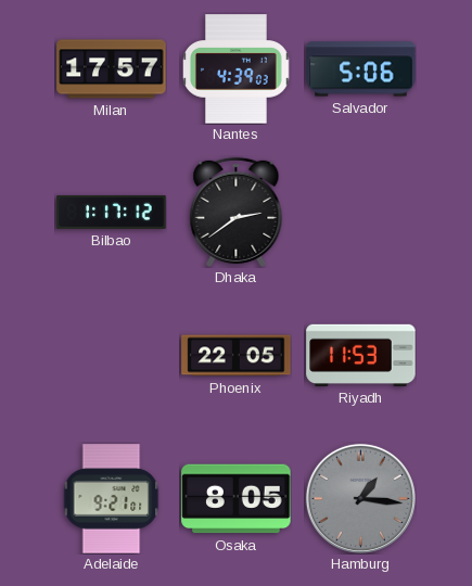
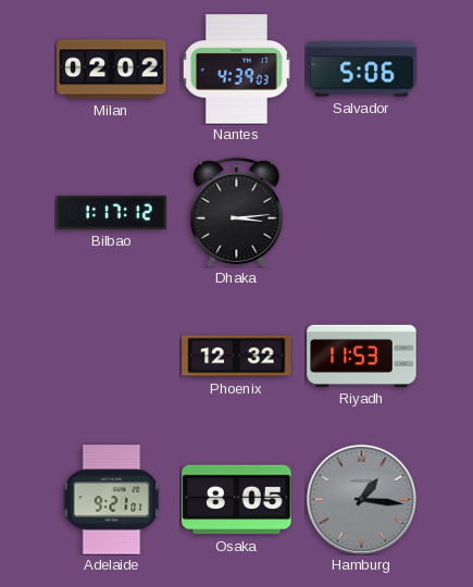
Milan: 17:57 -> 02:02
Dhaka: 2:39 -> 3:14
Phoenix: 22:05 -> 12:32
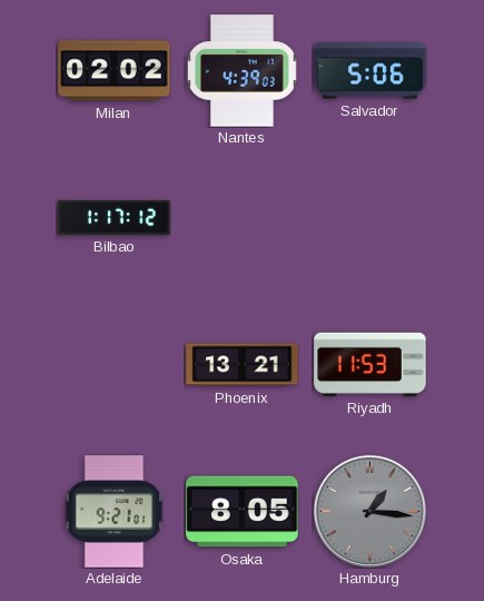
Dhaka: 3:14 -> none
Phoenix: 12:32 -> 13:21
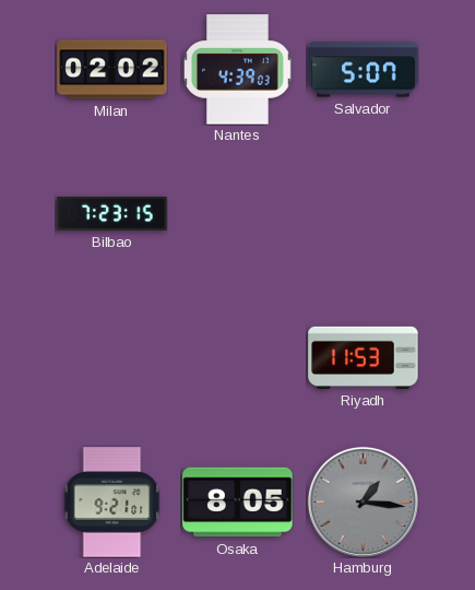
Salvador: 5:06 -> 5:07
Bilbao: 1:17 -> 7:23
Phoenix: 13:21 -> none
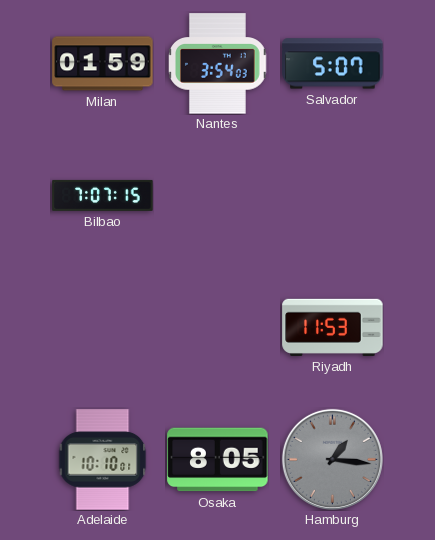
Milan: 02:02 -> 01:59
Nantes: 4:39 -> 3:54
Bilbao: 7:23 -> 7:07
Adelaide: 9:21 -> 10:10
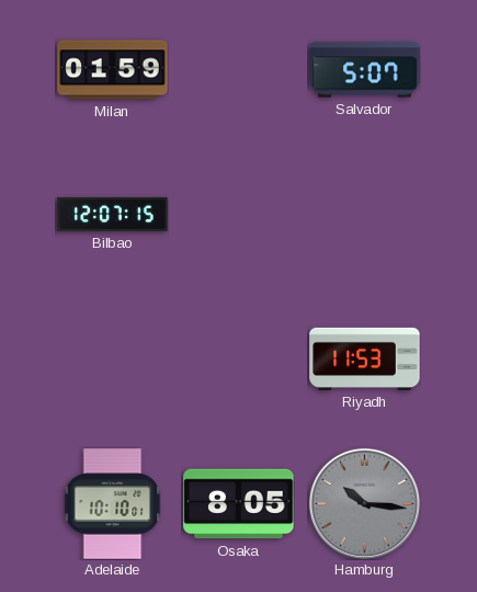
Nantes: 3:54 -> none
Bilbao: 7:07 -> 12:07
Hamburg: 1:16 -> 10:16
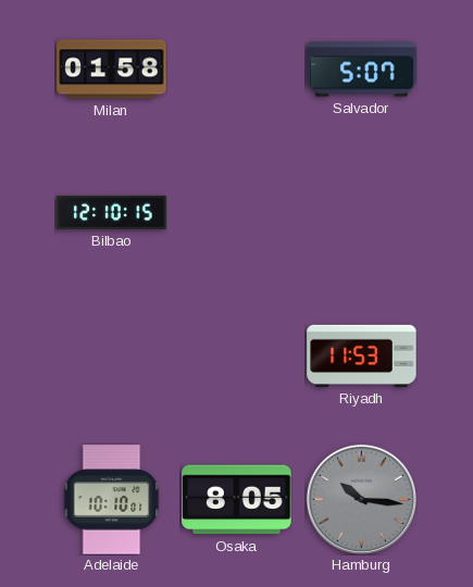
Milan: 01:59 -> 01:58
Bilbao: 12:07 -> 12:10
